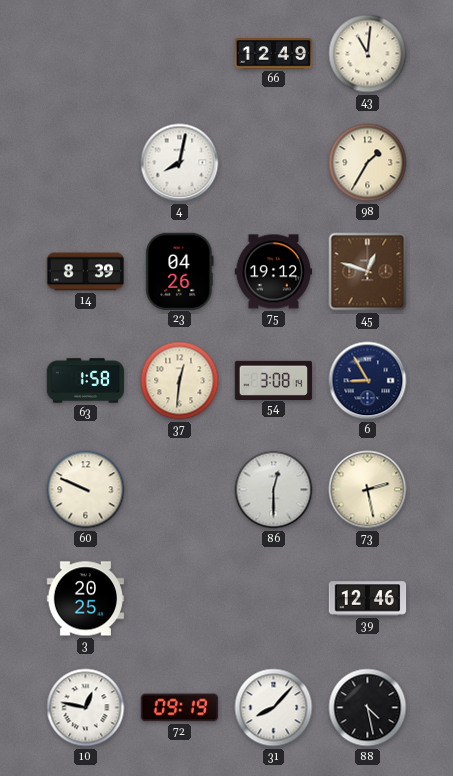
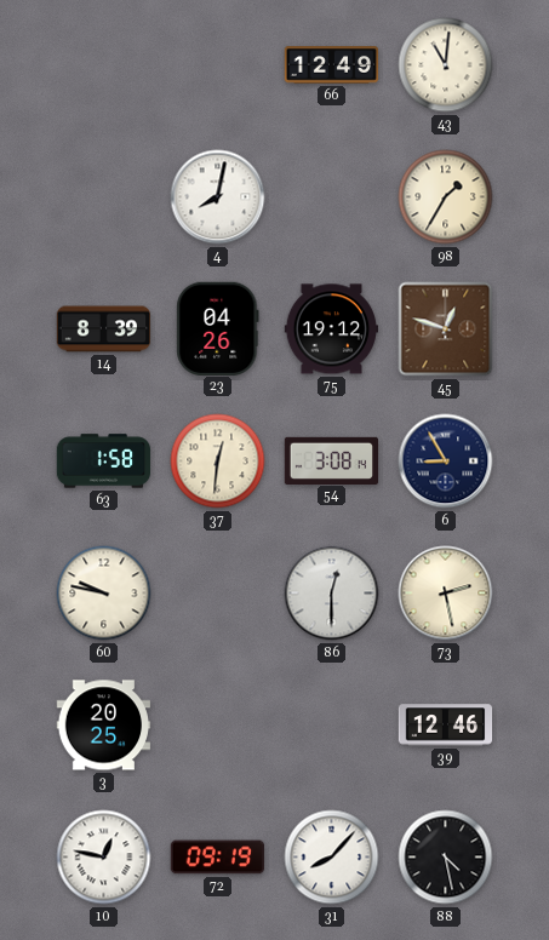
60: 9:49 -> 9:47
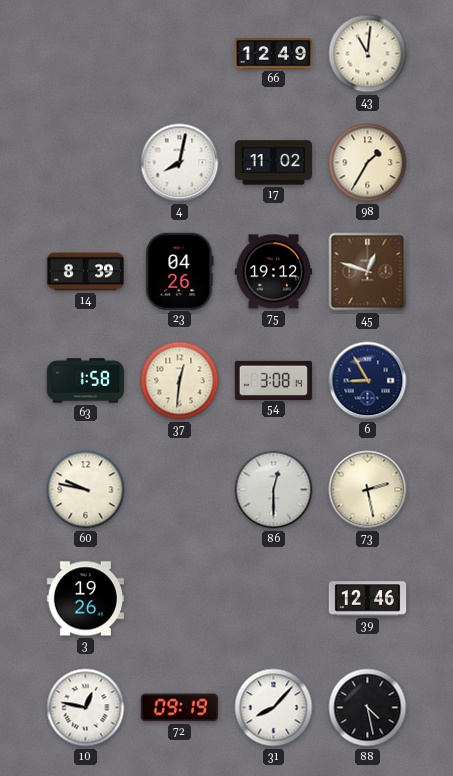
17: none -> 11:02
3: 20:25 -> 19:26
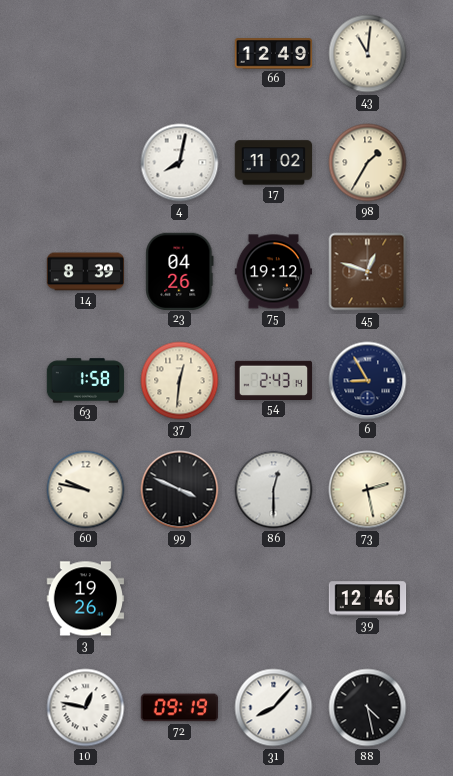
54: 3:08 -> 2:43
99: none -> 3:49
